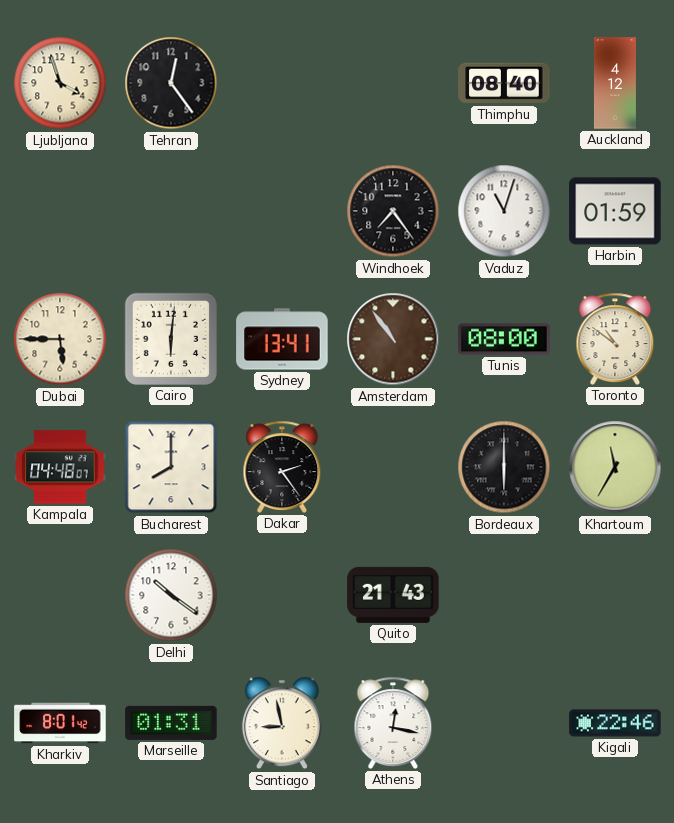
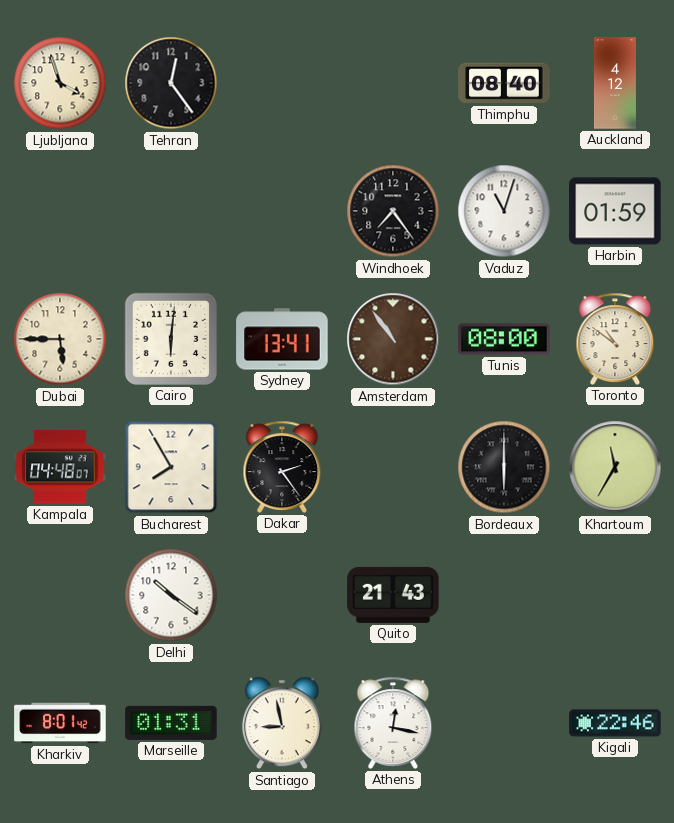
Bucharest: 8:00 -> 7:55
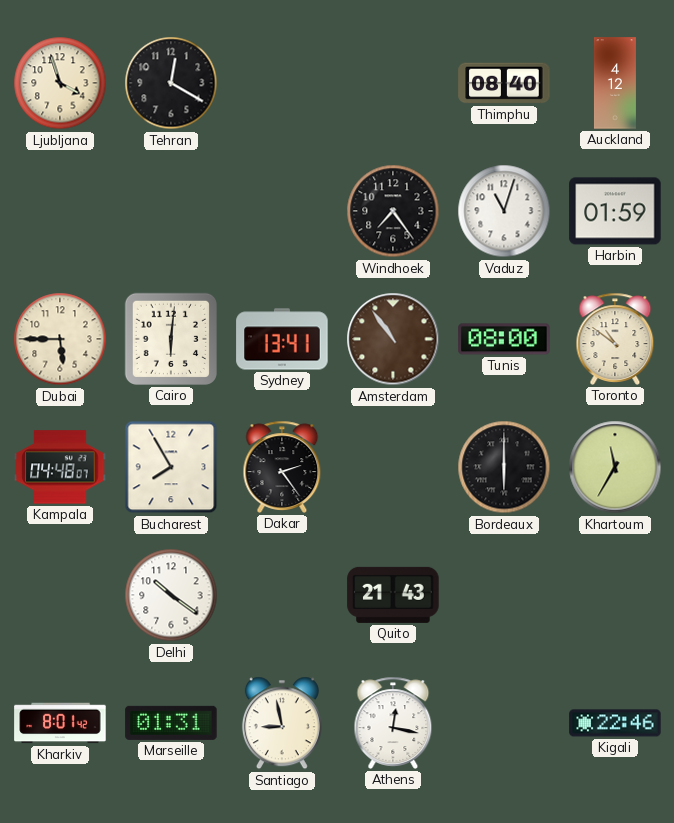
Tehran: 12:24 -> 12:20
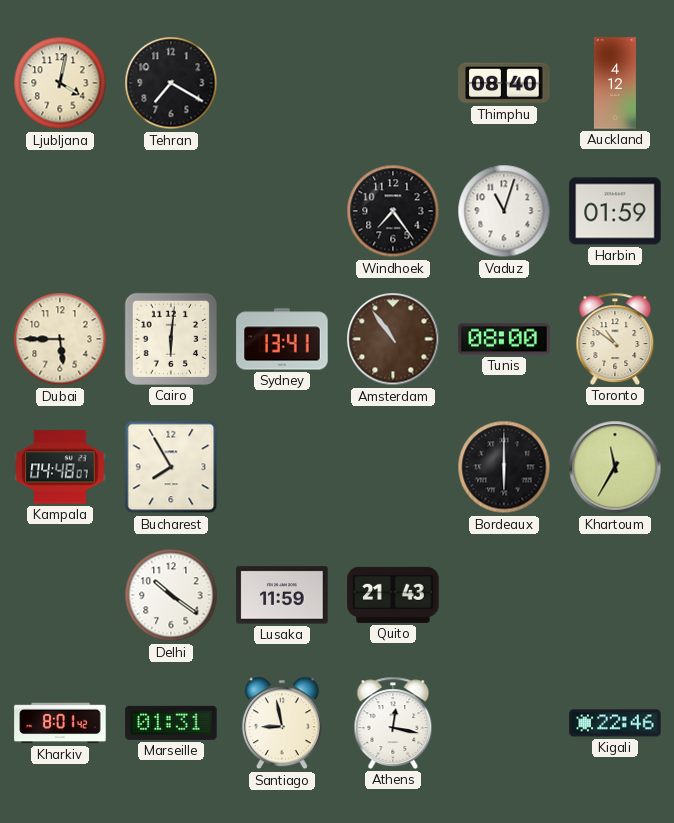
Ljubljana: 3:57 -> 4:02
Tehran: 12:20 -> 7:20
Dakar: 2:24 -> none
Lusaka: none -> 11:59
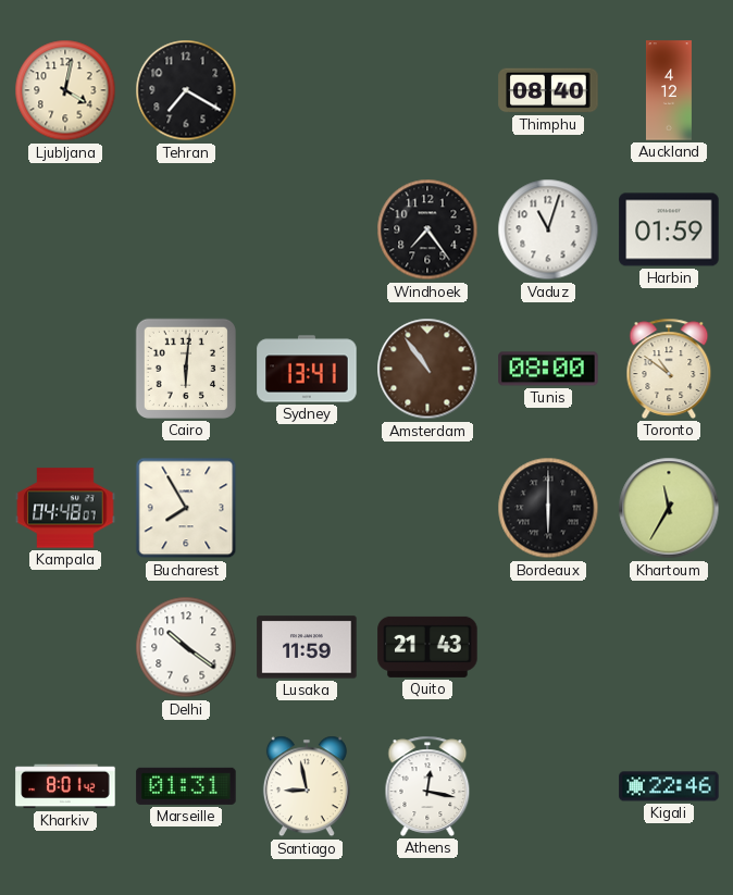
Dubai: 5:45 -> none
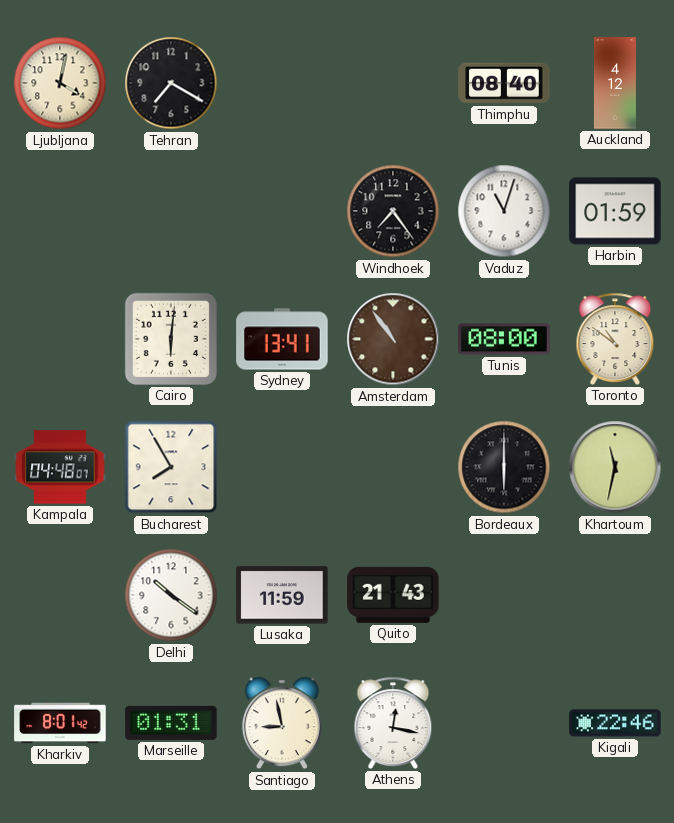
Khartoum: 11:35 -> 11:32
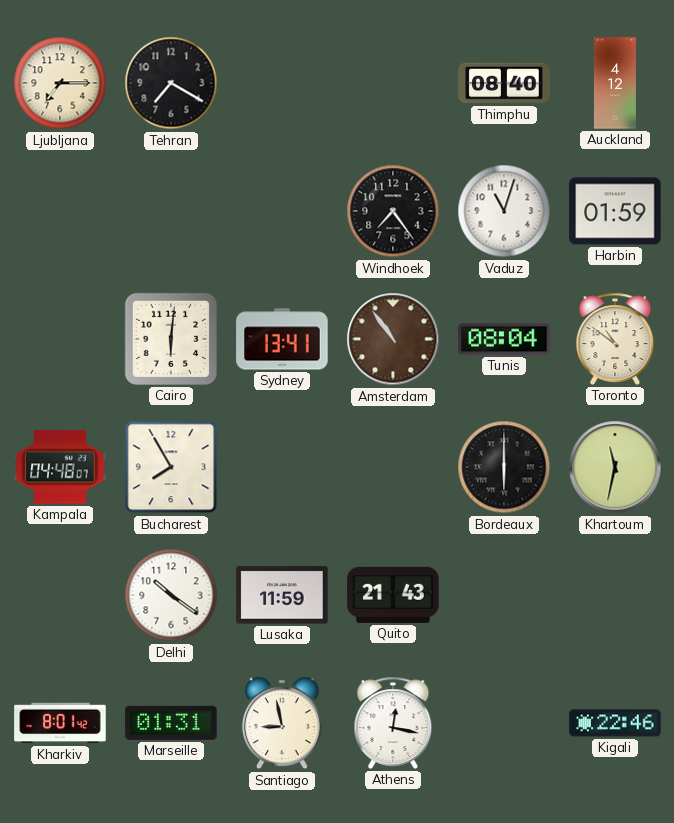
Ljubljana: 4:02 -> 7:15
Tunis: 08:00 -> 08:04
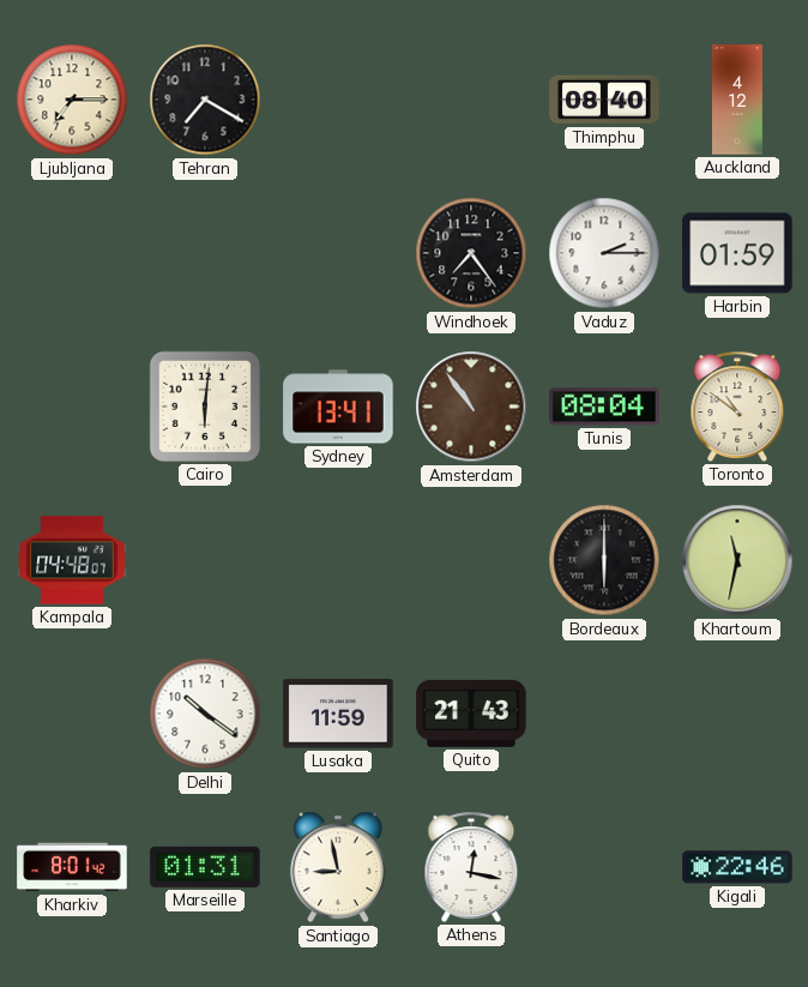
Vaduz: 11:03 -> 2:15
Bucharest: 7:55 -> none
